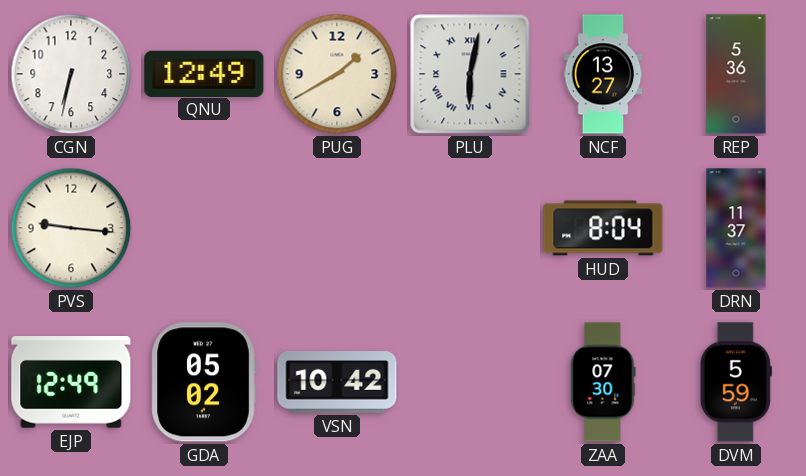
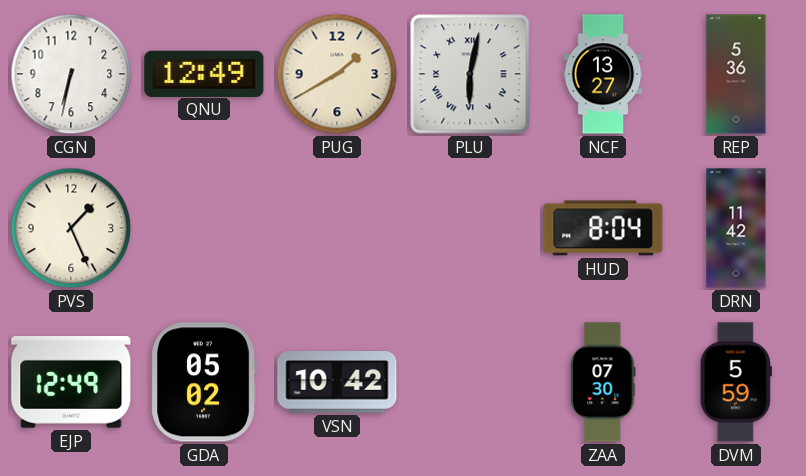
PVS: 9:16 -> 1:26
DRN: 11:37 -> 11:42
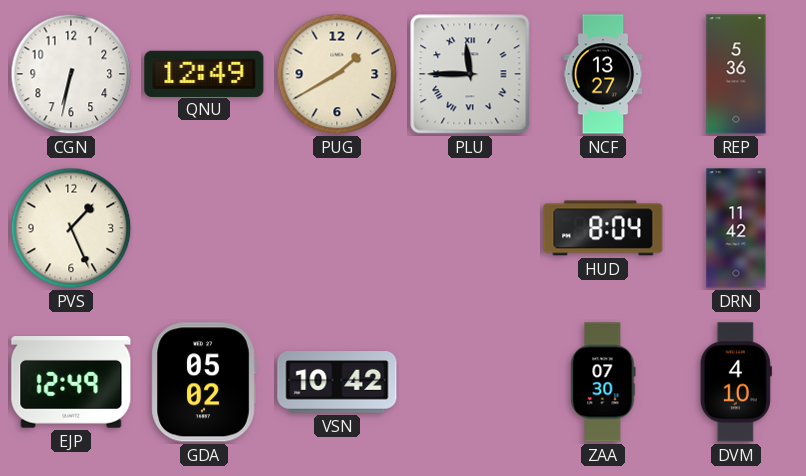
PLU: 6:02 -> 11:45
DVM: 5:59 -> 4:10
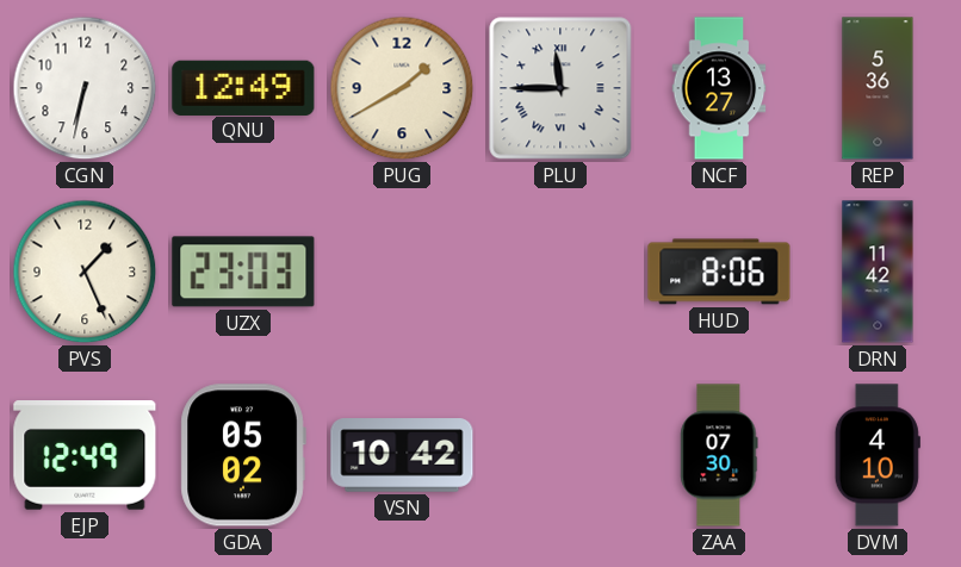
UZX: none -> 23:03
HUD: 8:04 -> 8:06
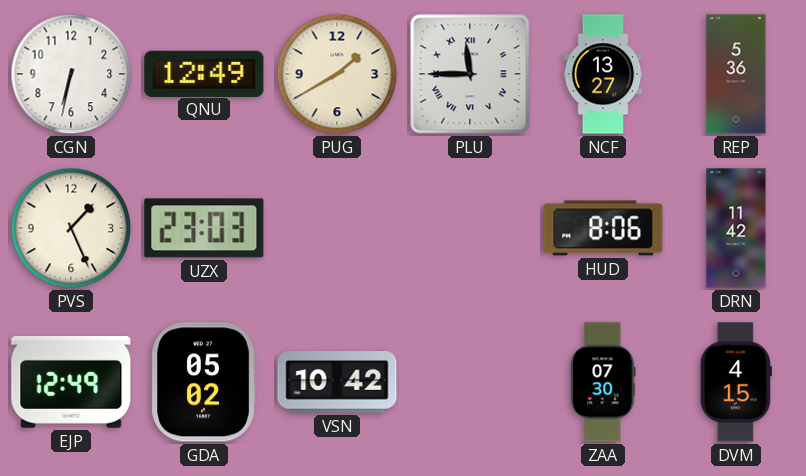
DVM: 4:10 -> 4:15
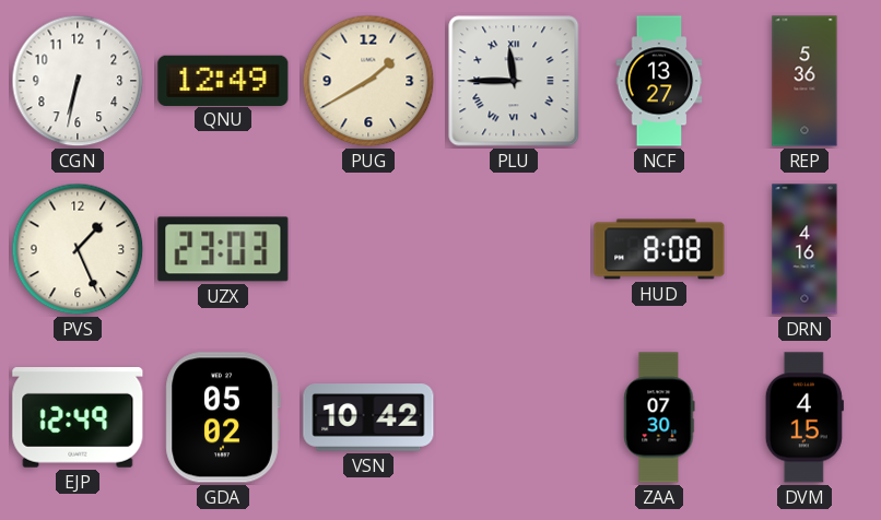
HUD: 8:06 -> 8:08
DRN: 11:42 -> 4:16
